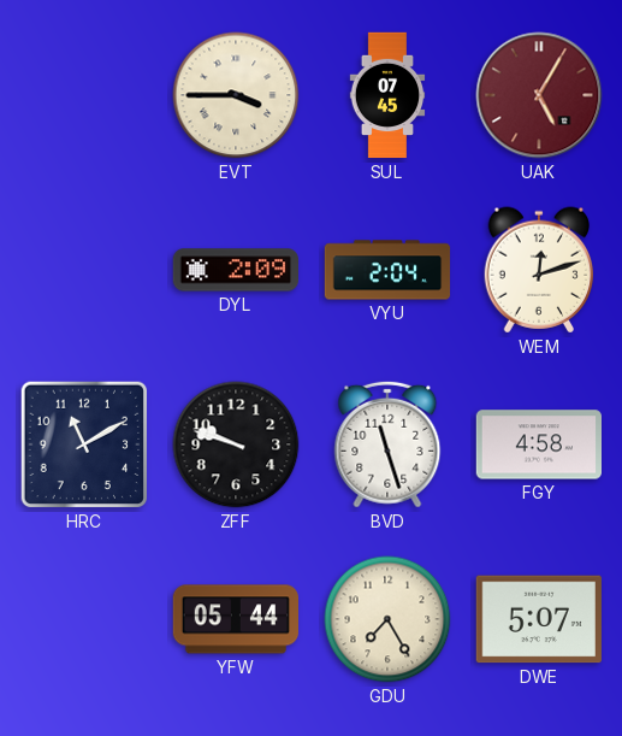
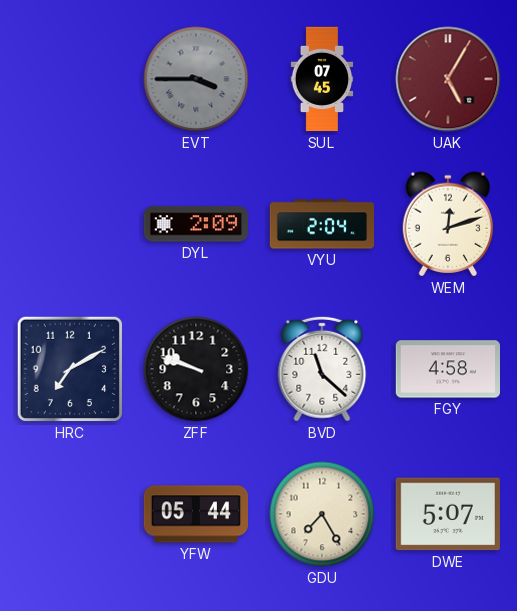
EVT dial: cream -> grey
HRC: 11:10 -> 7:10
BVD: 11:27 -> 11:22
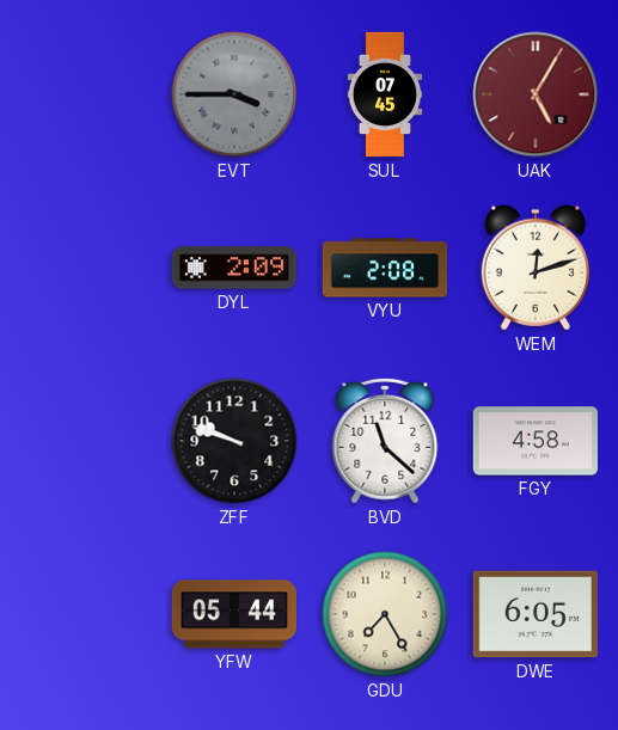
VYU: 2:04 -> 2:08
HRC: 7:10 -> none
DWE: 5:07 -> 6:05
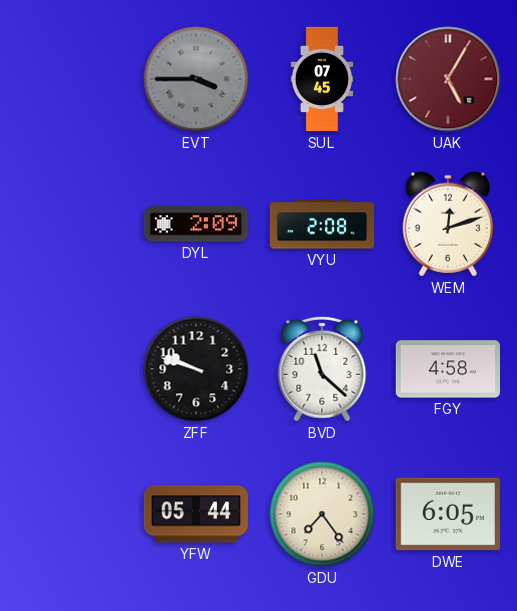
GDU: 7:25 -> 7:24
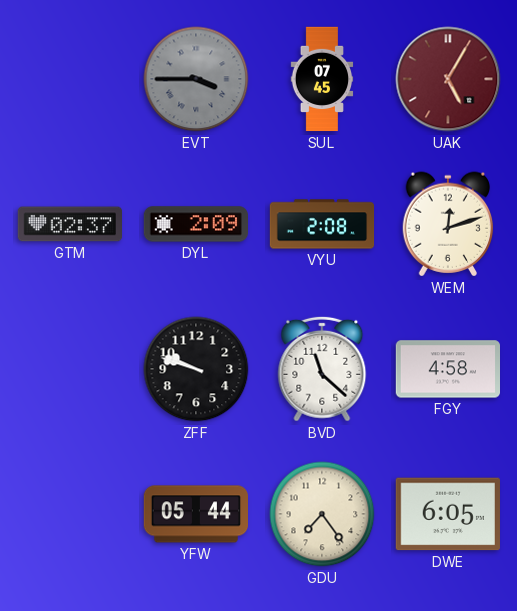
GTM: none -> 02:37
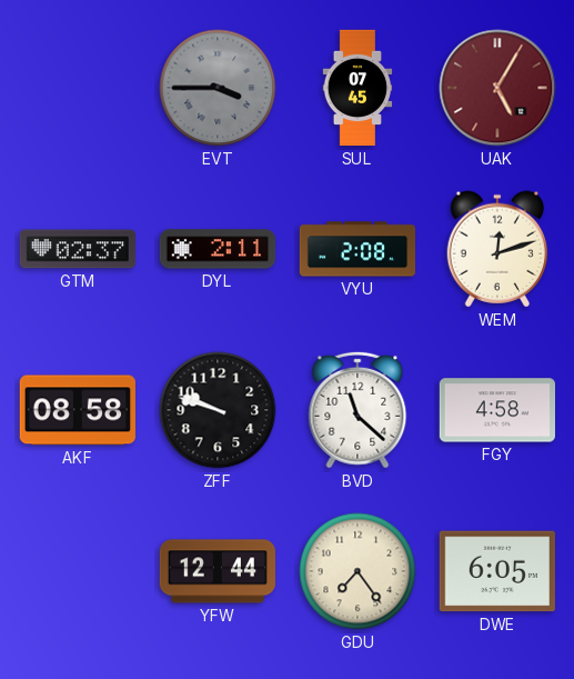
DYL: 2:09 -> 2:11
AKF: none -> 08:58
YFW: 05:44 -> 12:44
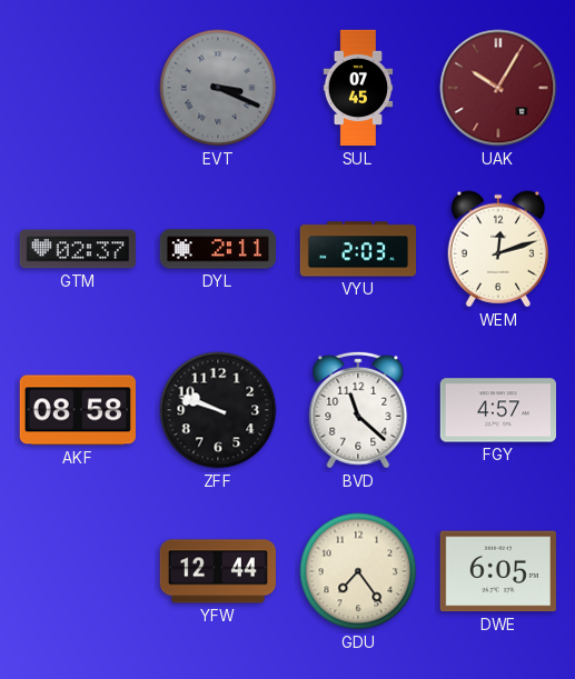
EVT: 3:45 -> 3:19
UAK: 5:05 -> 10:05
VYU: 2:08 -> 2:03
FGY: 4:58 -> 4:57
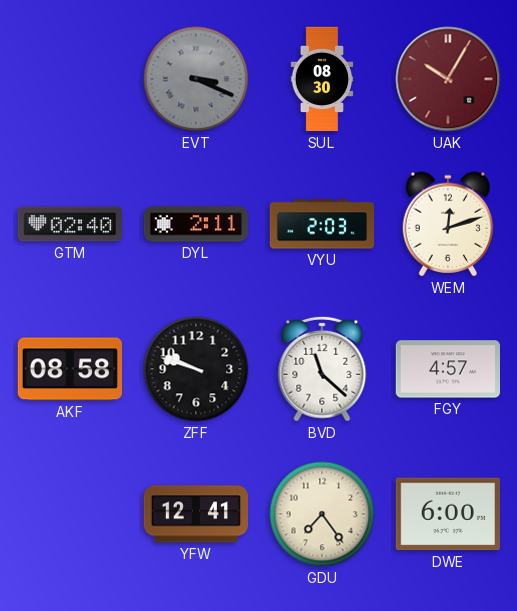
SUL: 07:45 -> 08:30
GTM: 02:37 -> 02:40
YFW: 12:44 -> 12:41
DWE: 6:05 -> 6:00
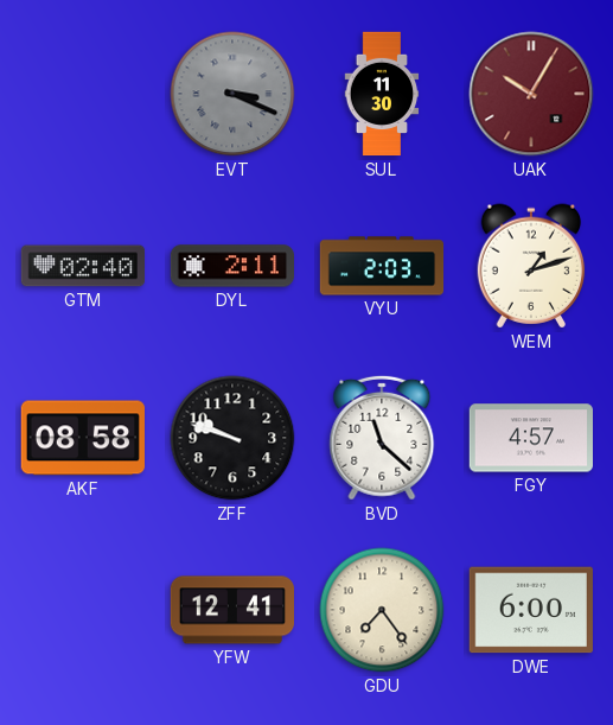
SUL: 08:30 -> 11:30
WEM: 12:12 -> 1:12
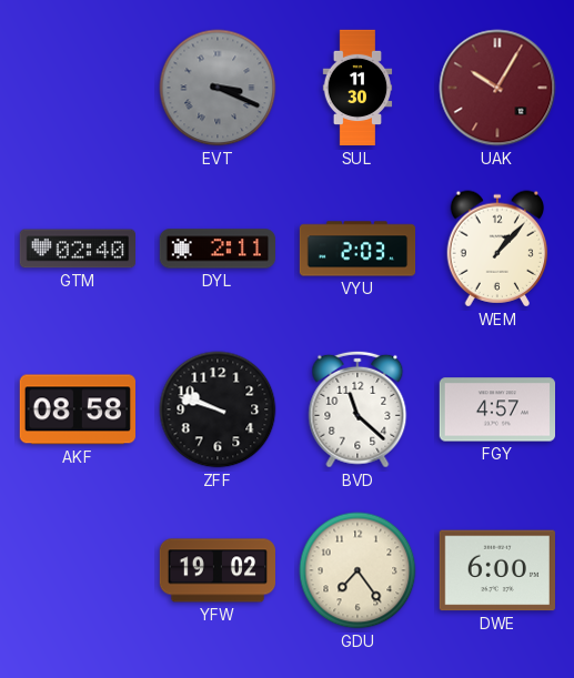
WEM: 1:12 -> 1:07
YFW: 12:41 -> 19:02
